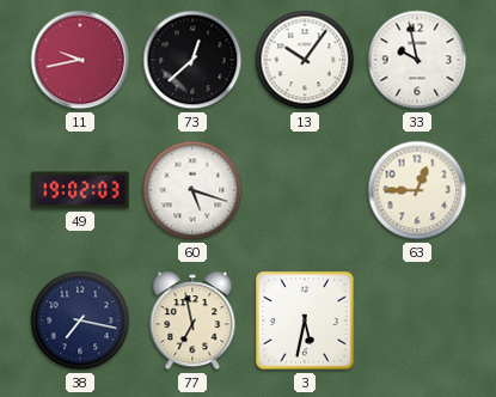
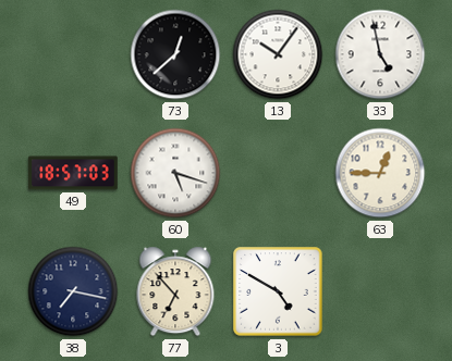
11: 9:43 -> none
33: 9:58 -> 4:58
49: 19:02 -> 18:57
77: 6:58 -> 6:53
3: 5:32 -> 4:50
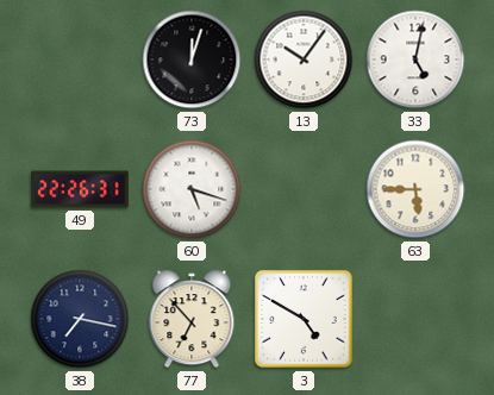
73: 12:38 -> 12:03
33: 4:58 -> 5:02
49: 18:57 -> 22:26
63: 12:45 -> 5:45
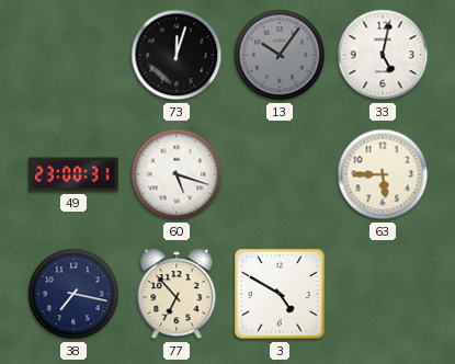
13 dial: white -> grey
49: 22:26 -> 23:00
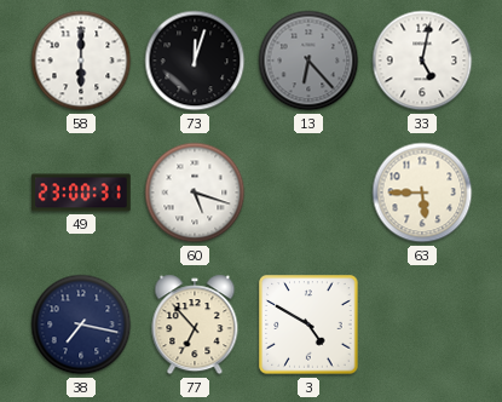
58: none -> 6:00
13: 10:06 -> 6:23
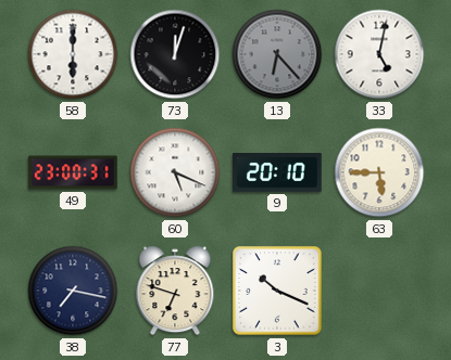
60: 5:18 -> 5:19
9: none -> 20:10
77: 6:53 -> 6:48
3: 4:50 -> 10:19
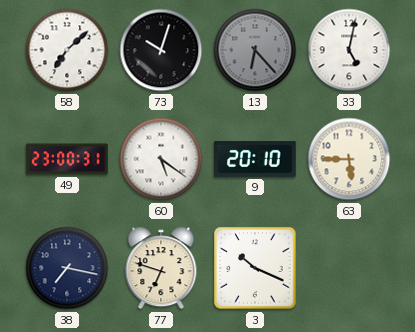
58: 6:00 -> 7:08
73: 12:03 -> 10:03
60: 5:19 -> 5:21
